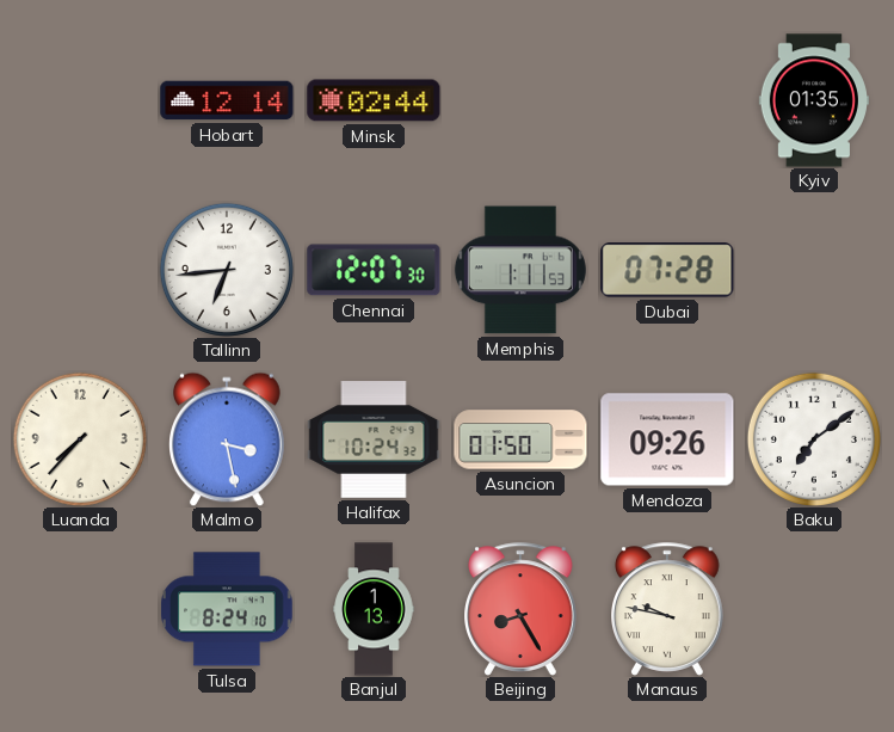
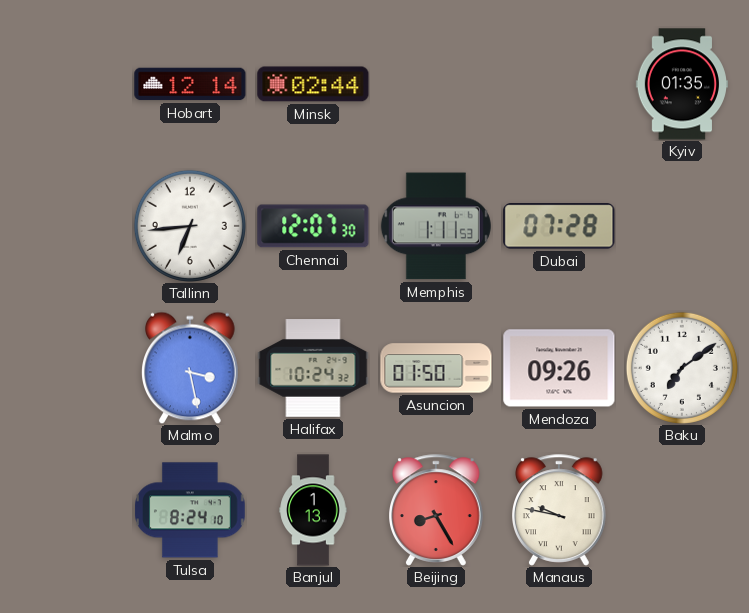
Luanda: 7:37 -> none
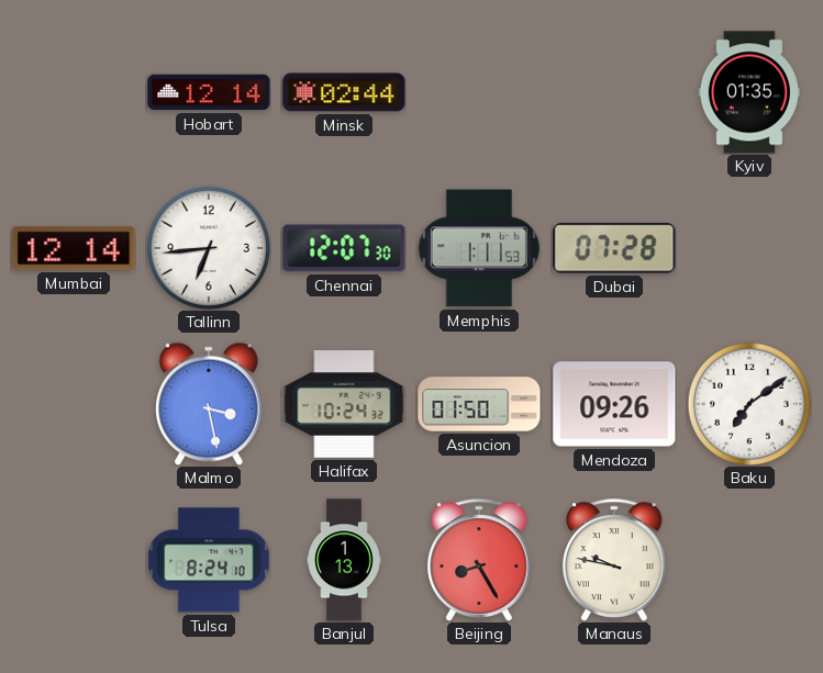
Mumbai: none -> 12:14
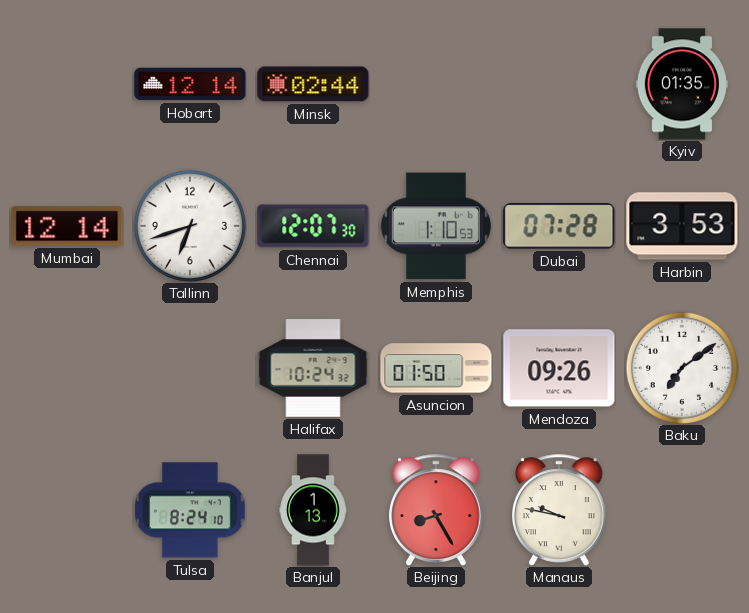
Tallinn: 6:44 -> 6:42
Memphis: 1:11 -> 1:10
Harbin: none -> 3:53
Malmo: 3:28 -> none
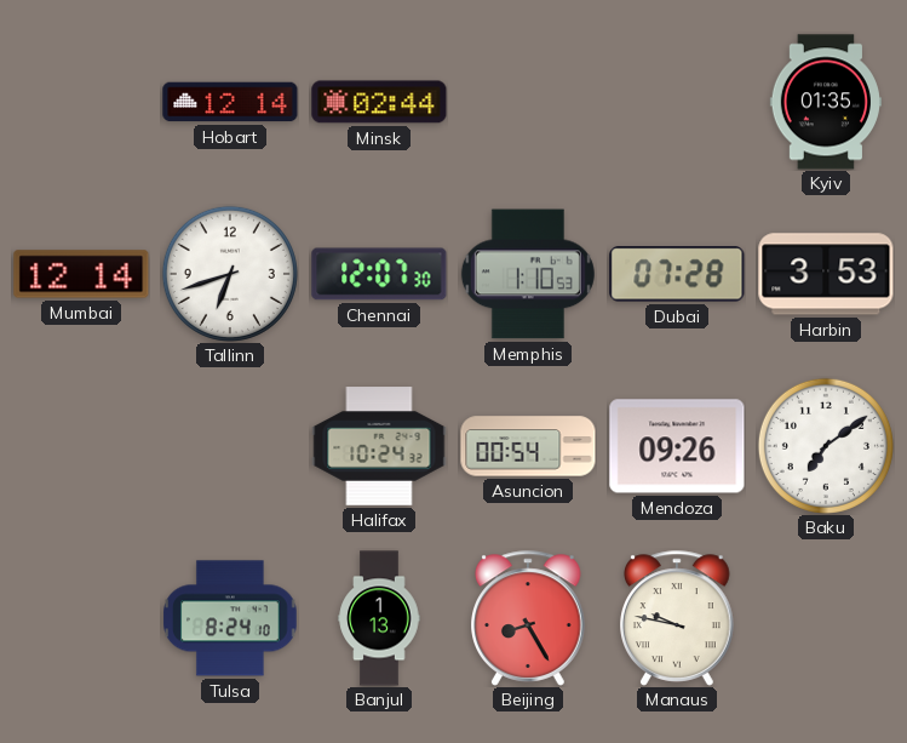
Asuncion: 01:50 -> 00:54
